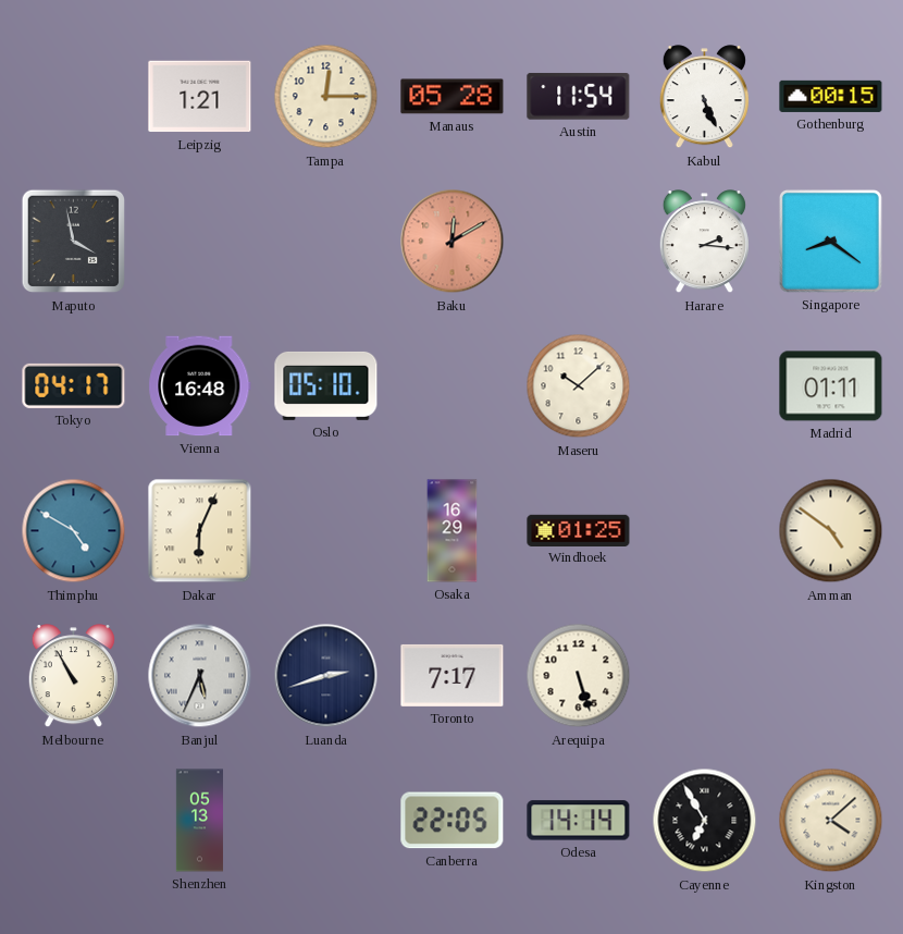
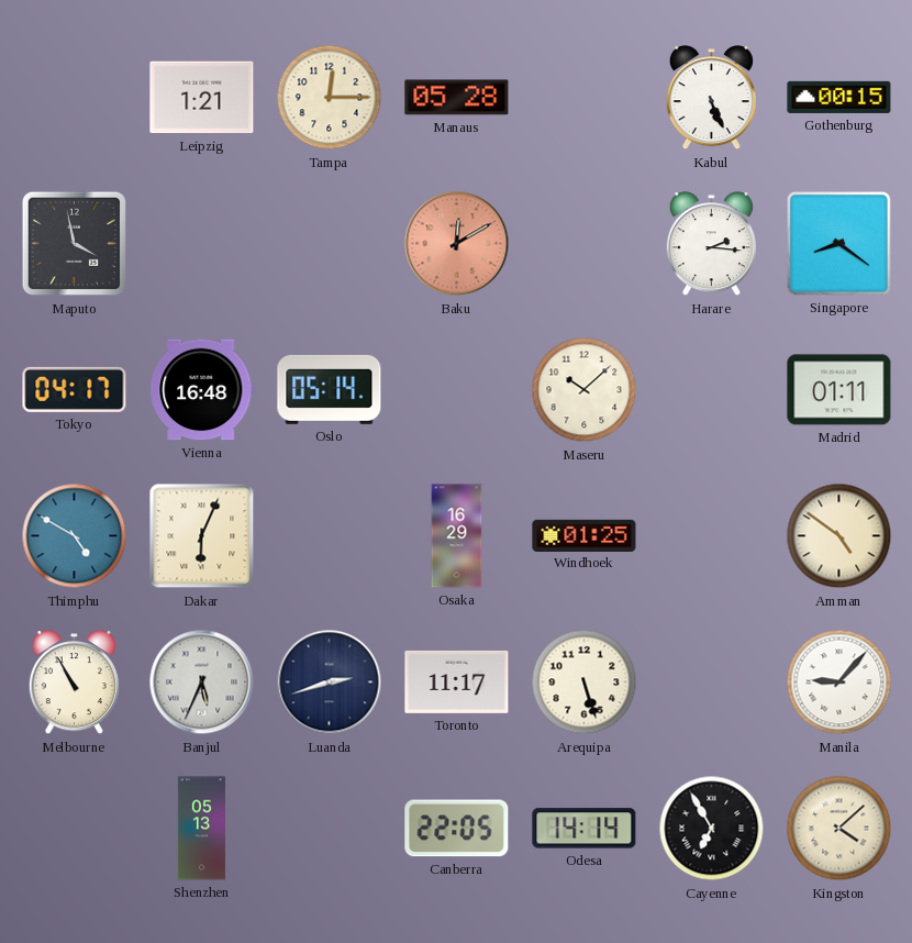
Austin: 11:54 -> none
Oslo: 05:10 -> 05:14
Toronto: 7:17 -> 11:17
Manila: none -> 9:07
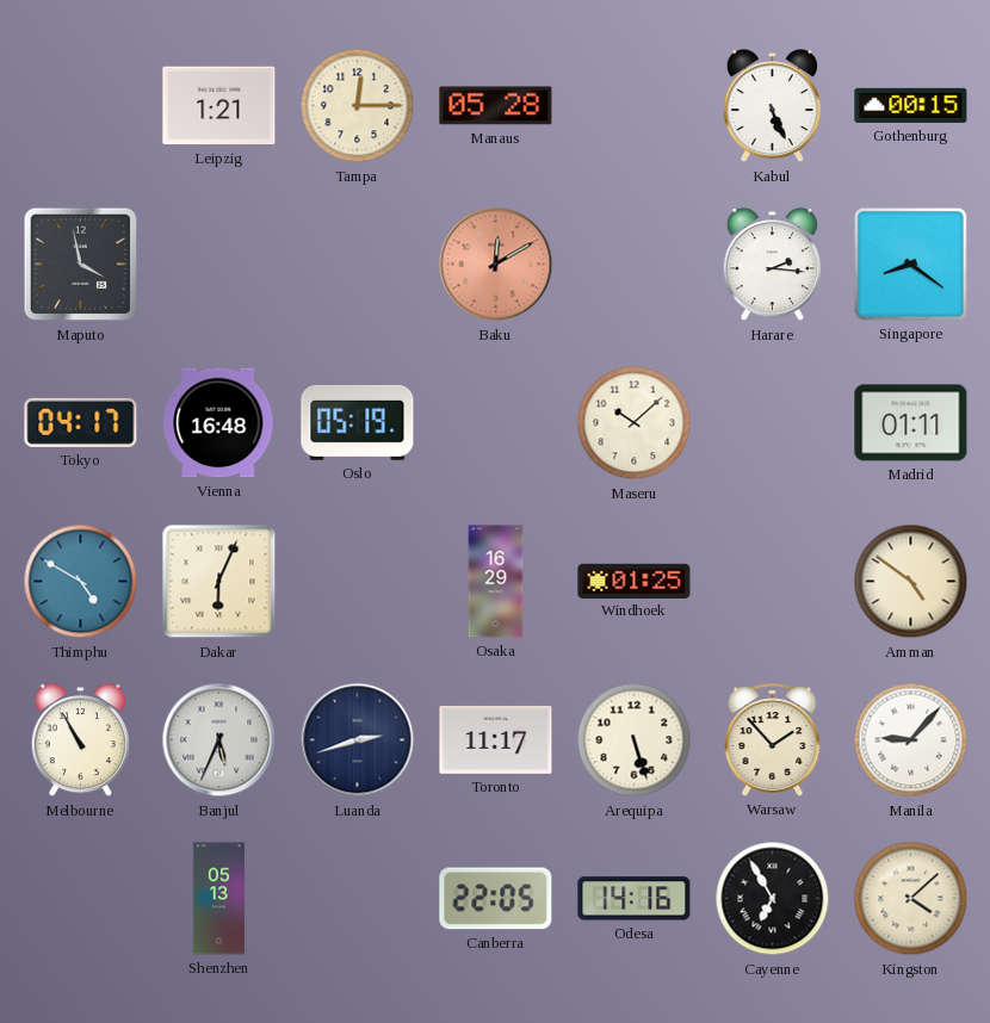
Oslo: 05:14 -> 05:19
Warsaw: none -> 1:53
Odesa: 14:14 -> 14:16
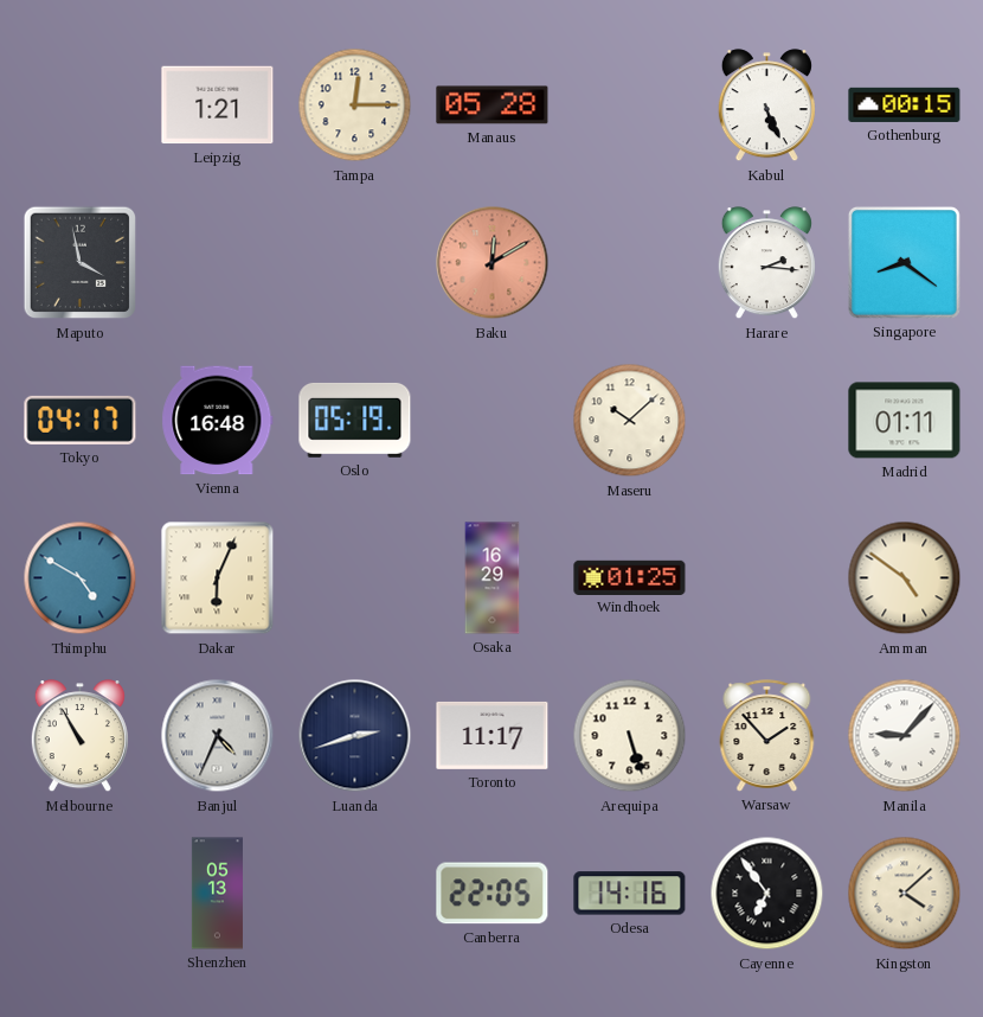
Banjul: 5:34 -> 4:34
Cayenne: 6:55 -> 6:54
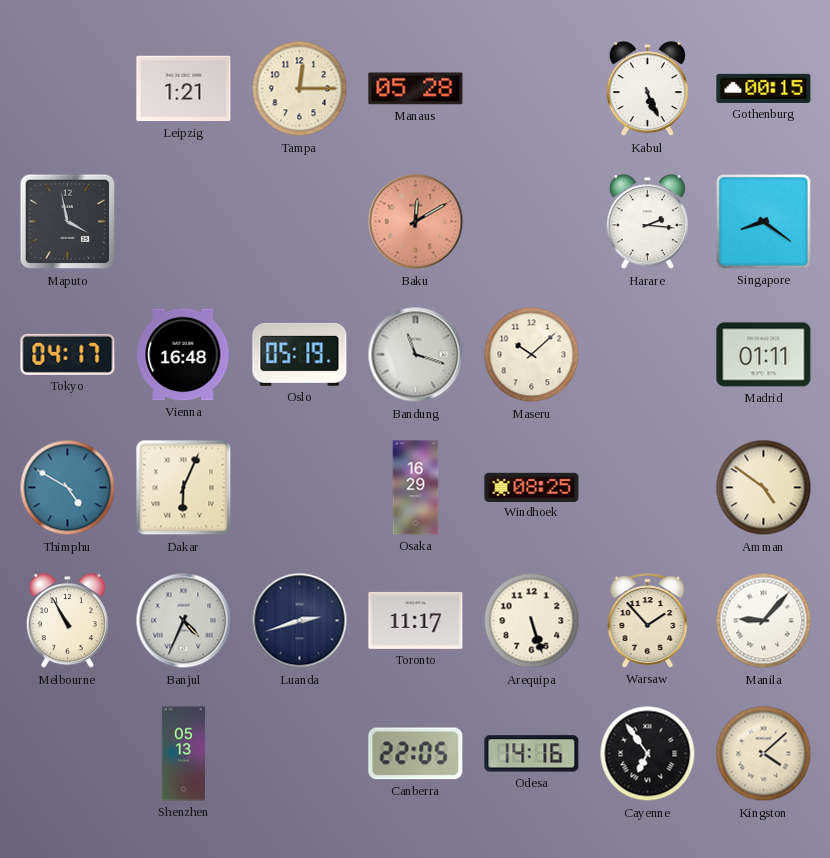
Bandung: none -> 11:18
Windhoek: 01:25 -> 08:25
